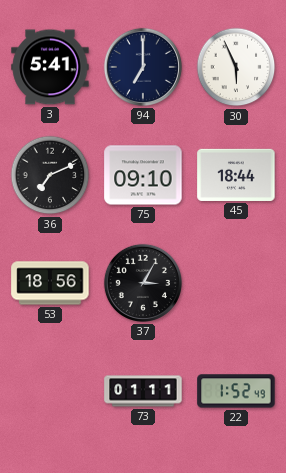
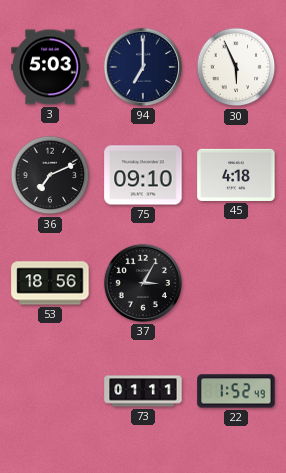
3: 5:41 -> 5:03
45: 18:44 -> 4:18
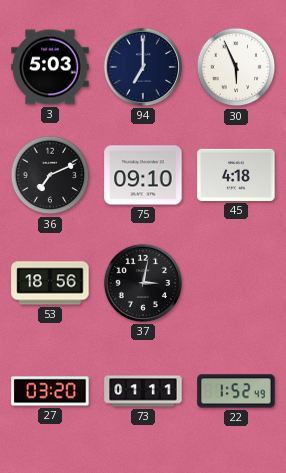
37: 3:05 -> 3:02
27: none -> 03:20
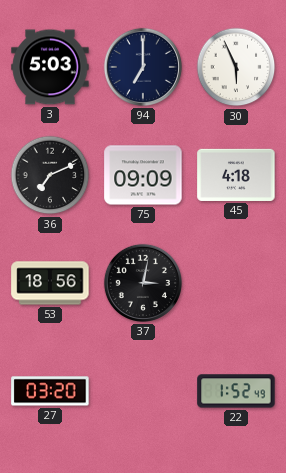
75: 09:10 -> 09:09
73: 01:11 -> none
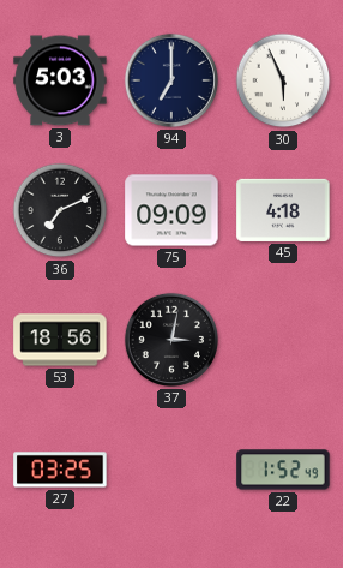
27: 03:20 -> 03:25
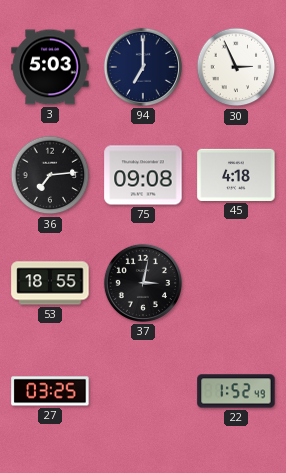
30: 5:56 -> 2:56
36: 7:11 -> 7:14
75: 09:09 -> 09:08
53: 18:56 -> 18:55
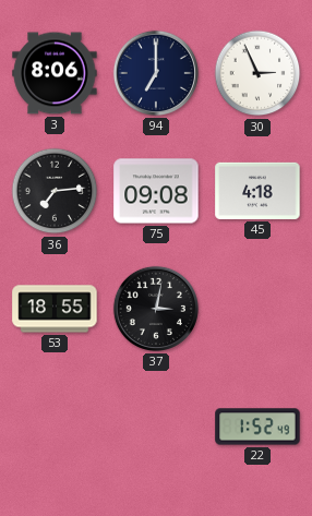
3: 5:03 -> 8:06
27: 03:25 -> none
